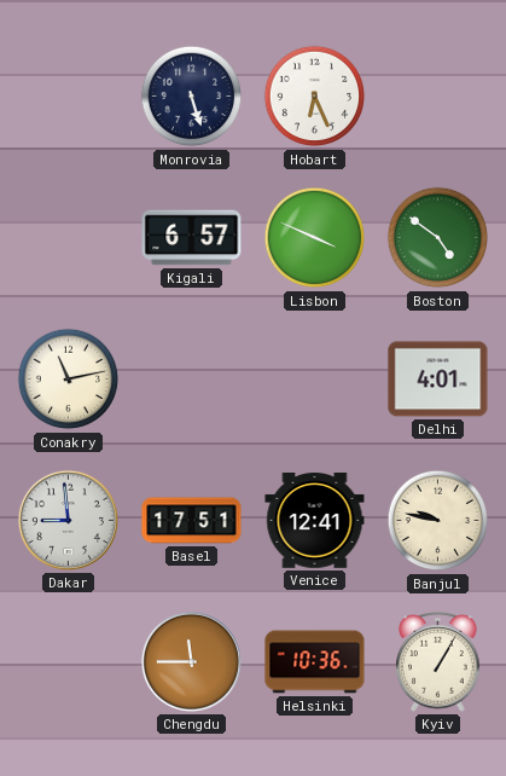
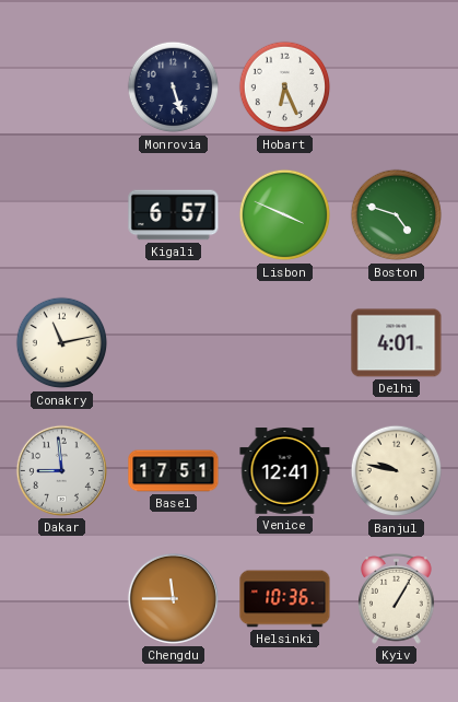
Boston: 4:51 -> 4:48
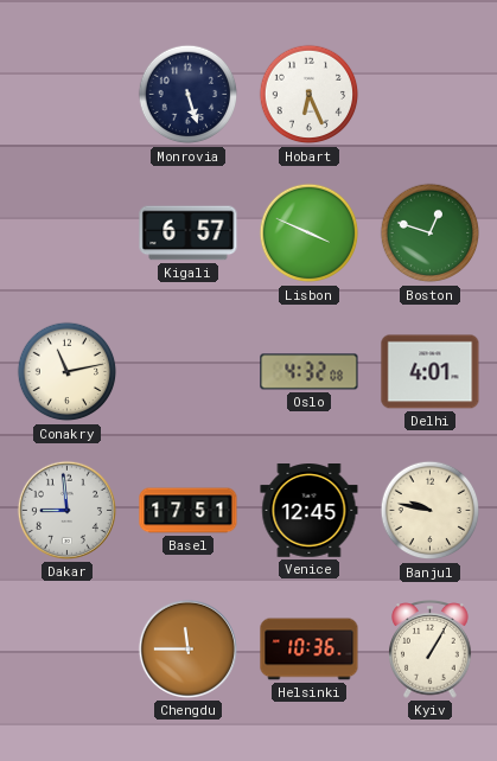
Boston: 4:48 -> 12:48
Oslo: none -> 4:32
Venice: 12:41 -> 12:45
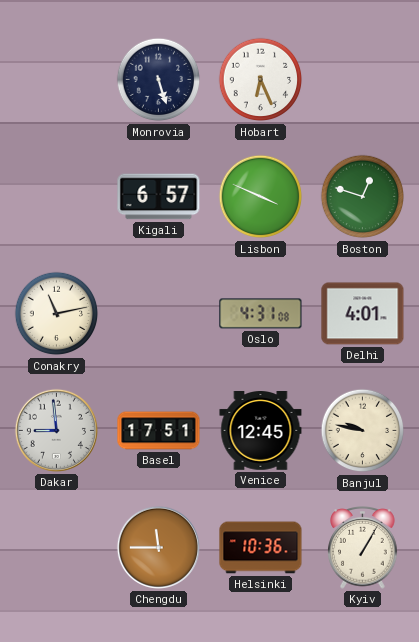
Oslo: 4:32 -> 4:31
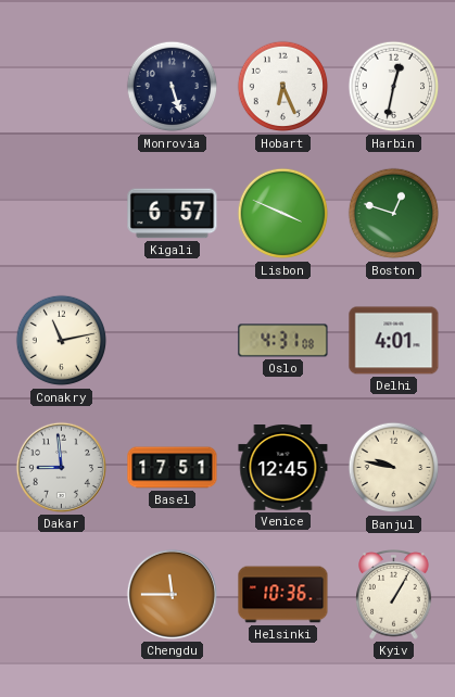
Harbin: none -> 12:32
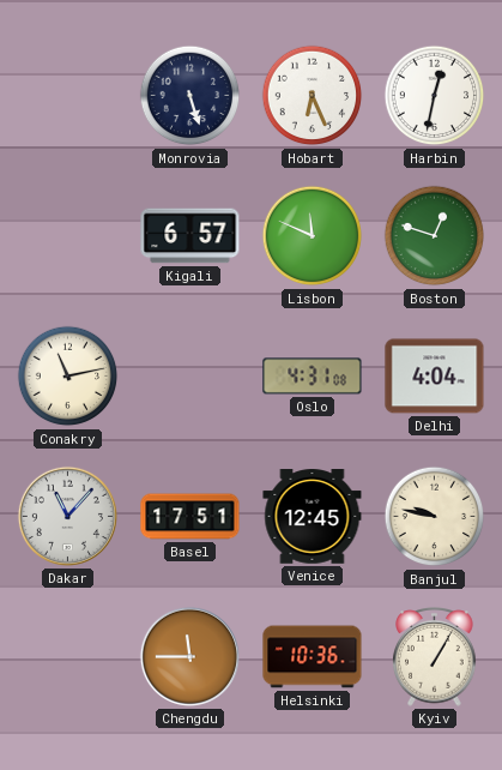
Lisbon: 3:49 -> 11:49
Delhi: 4:01 -> 4:04
Dakar: 8:59 -> 11:07
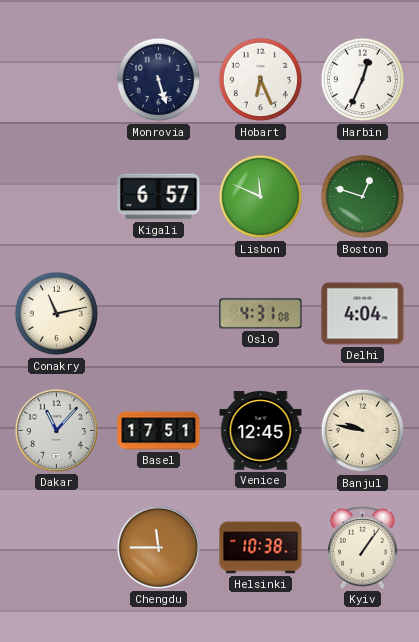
Harbin: 12:32 -> 12:34
Helsinki: 10:36 -> 10:38
Kyiv: 1:05 -> 1:06
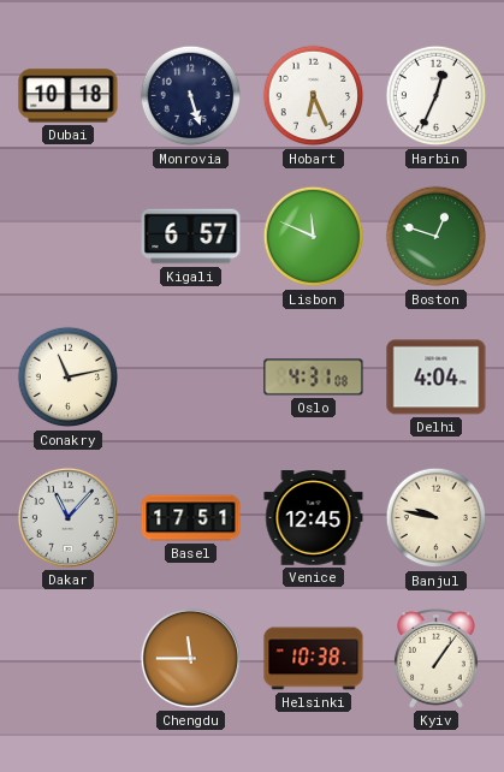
Dubai: none -> 10:18
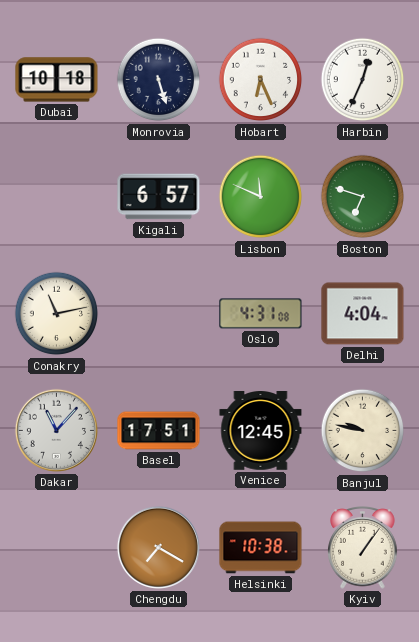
Boston: 12:48 -> 6:48
Chengdu: 11:45 -> 7:20
